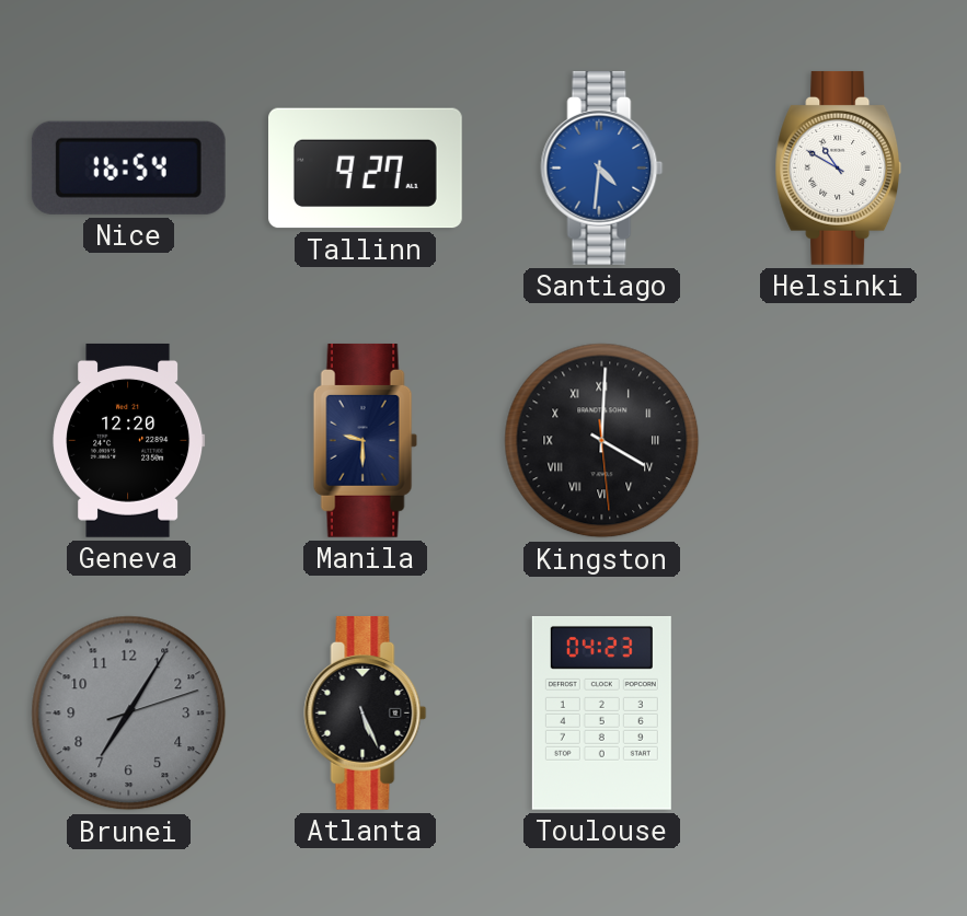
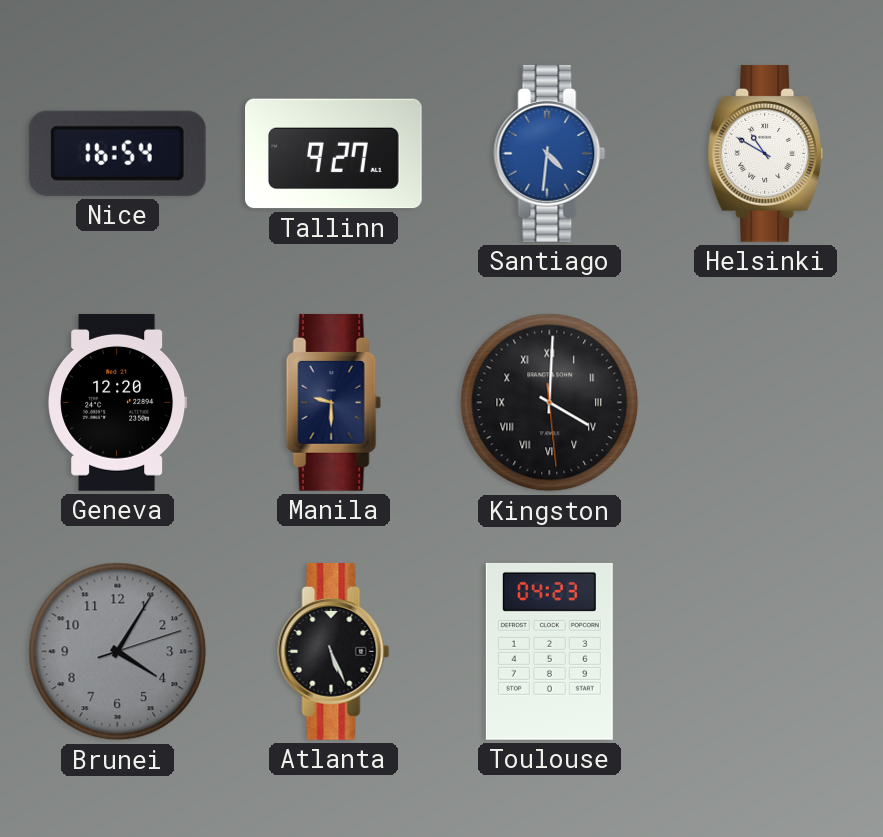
Brunei: 7:05 -> 4:05
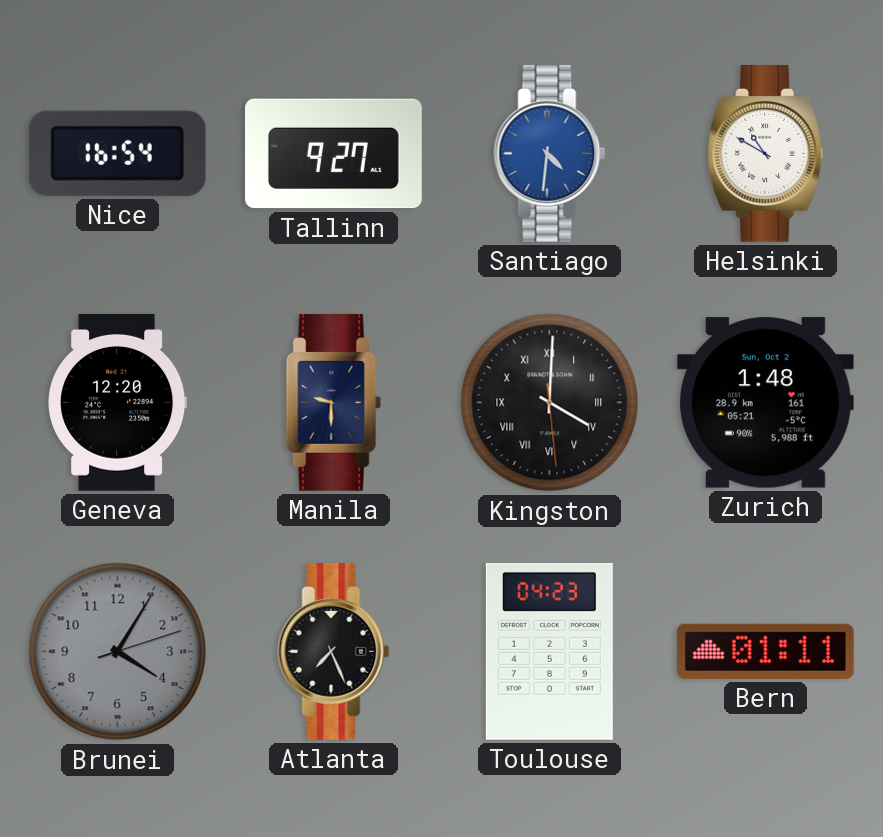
Zurich: none -> 1:48
Atlanta: 5:26 -> 7:26
Bern: none -> 01:11
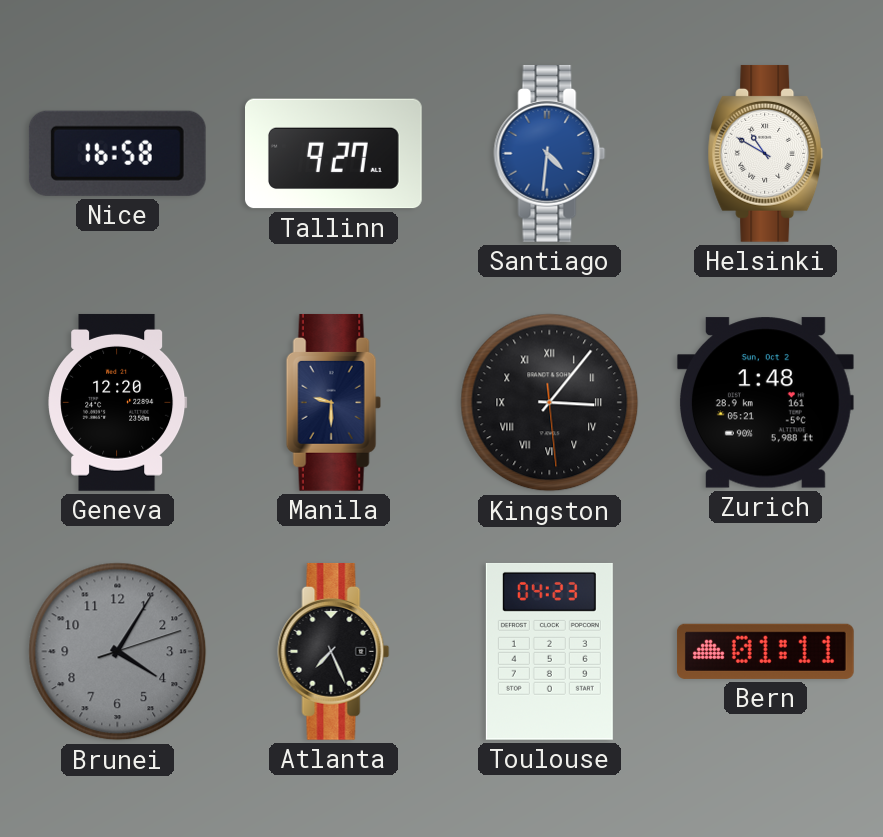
Nice: 16:54 -> 16:58
Kingston: 4:00 -> 3:06
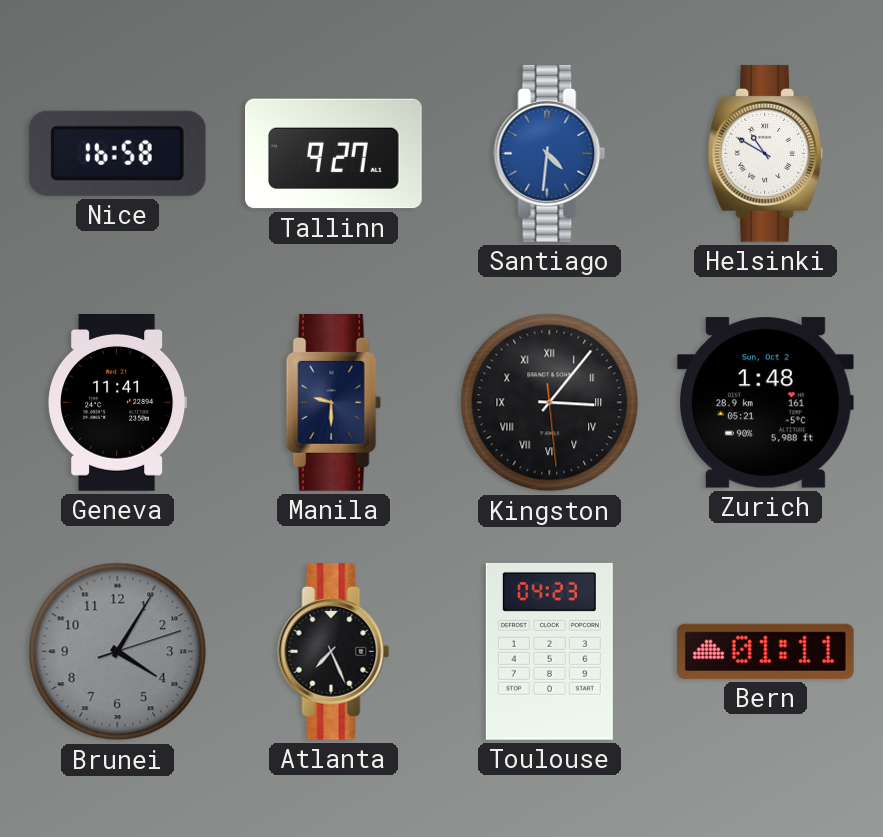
Geneva: 12:20 -> 11:41
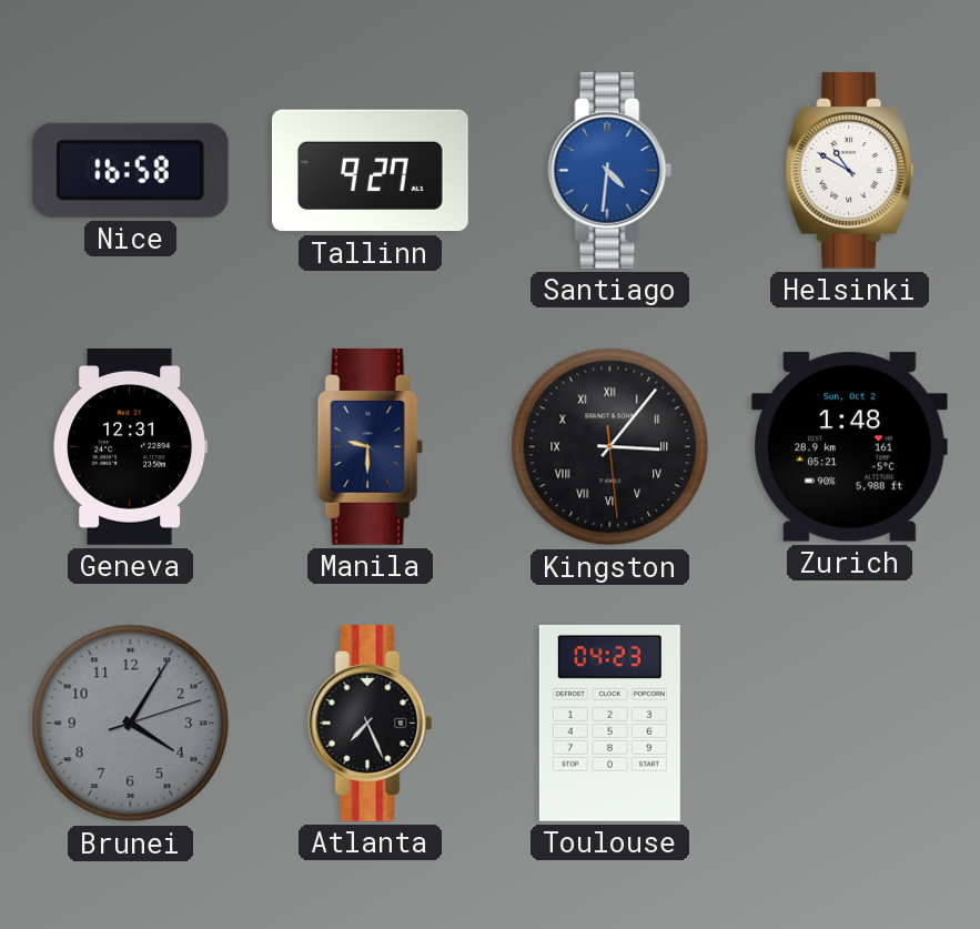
Geneva: 11:41 -> 12:31
Bern: 01:11 -> none
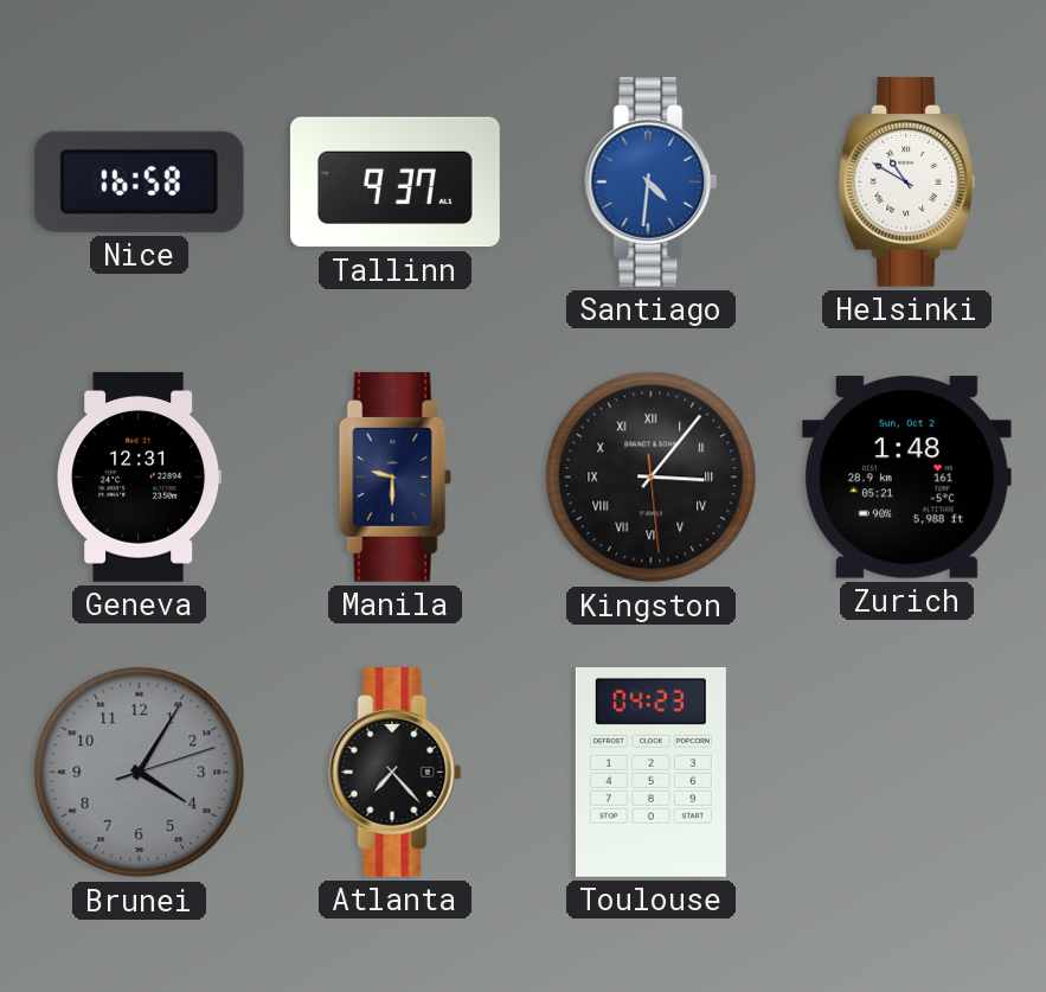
Tallinn: 9:27 -> 9:37
Atlanta: 7:26 -> 7:23
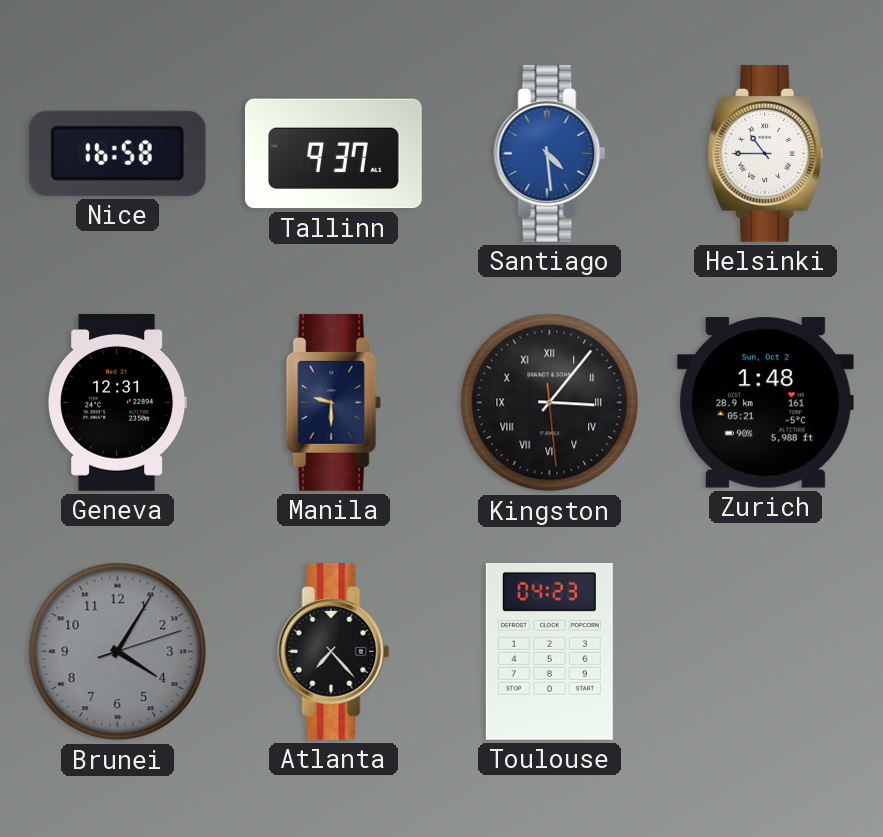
Santiago: 4:31 -> 4:29
Helsinki: 10:50 -> 10:45
